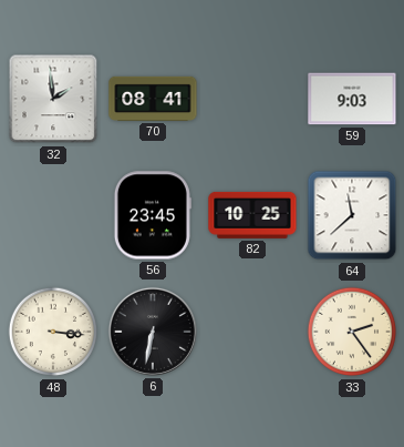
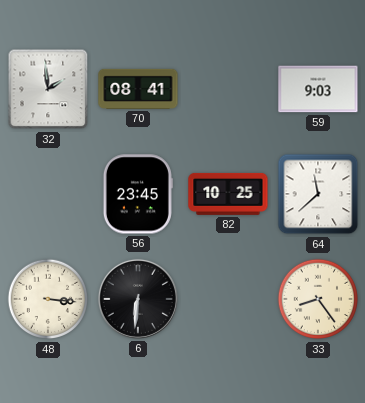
6: 6:32 -> 6:31
33: 2:24 -> 8:24
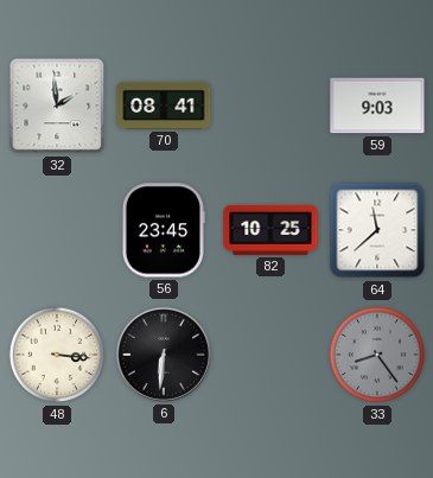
33 dial: cream -> grey
